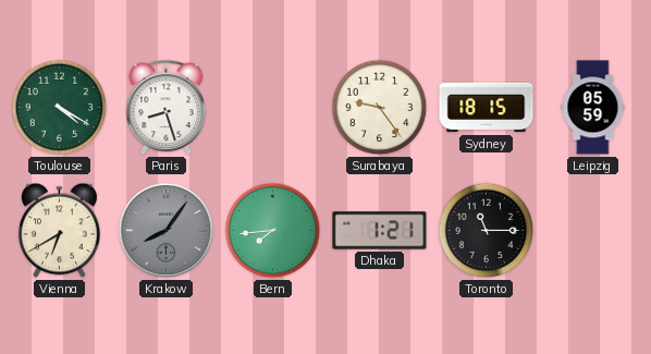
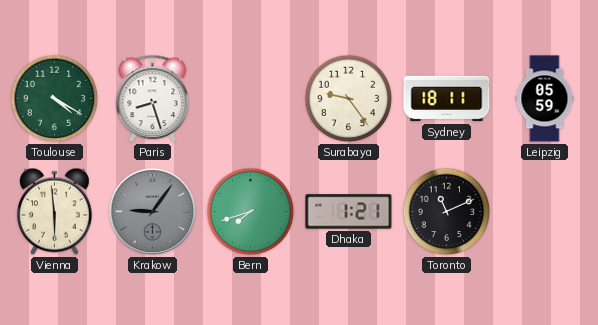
Sydney: 18:15 -> 18:11
Vienna: 6:40 -> 5:59
Krakow: 8:06 -> 9:06
Bern: 7:44 -> 7:42
Toronto: 11:15 -> 11:11
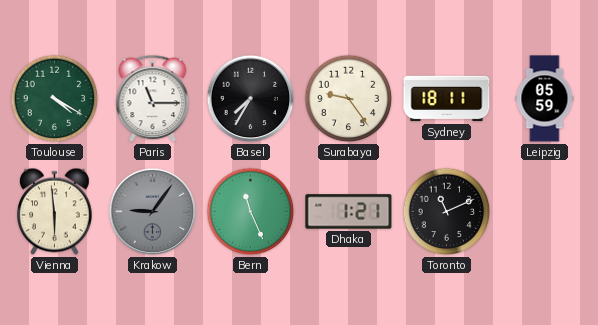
Paris: 8:27 -> 11:15
Basel: none -> 7:35
Bern: 7:42 -> 11:26
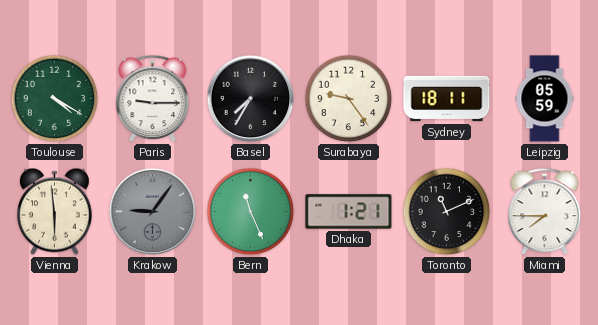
Paris: 11:15 -> 9:15
Miami: none -> 7:45
